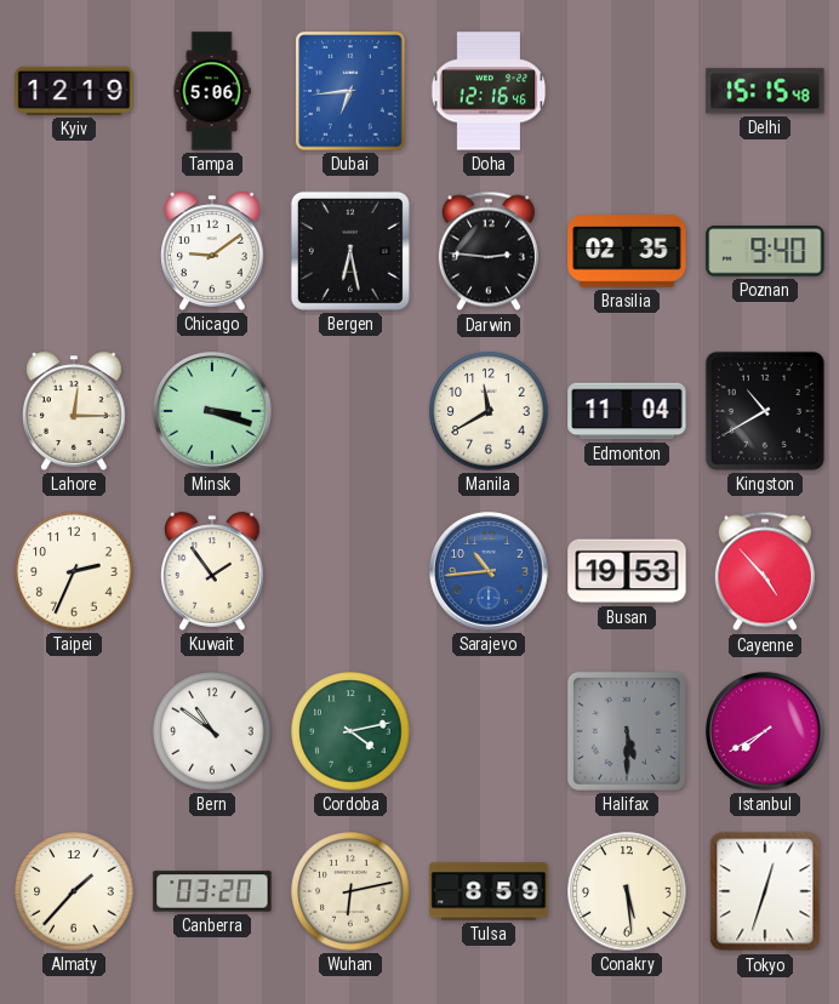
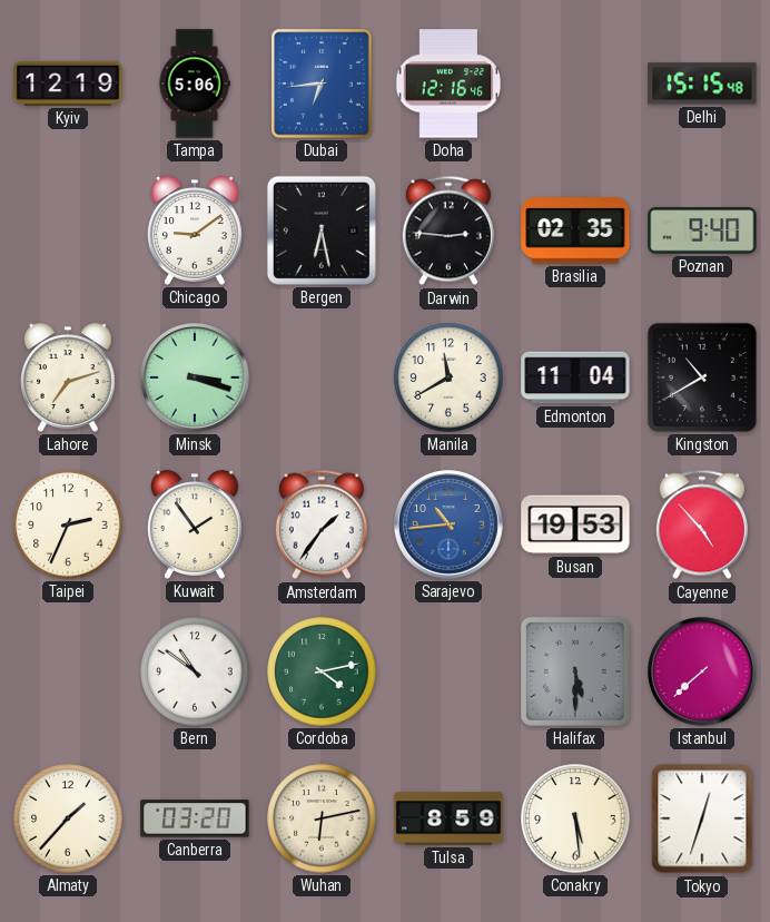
Lahore: 12:15 -> 7:12
Amsterdam: none -> 1:36
Istanbul: 7:40 -> 7:38
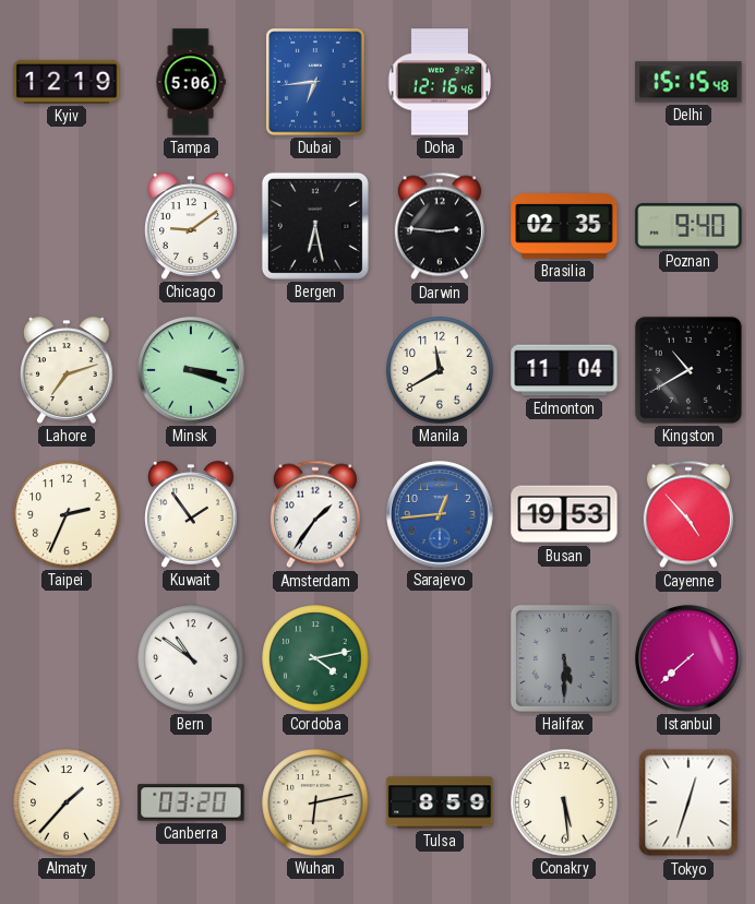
Sarajevo: 10:44 -> 12:44
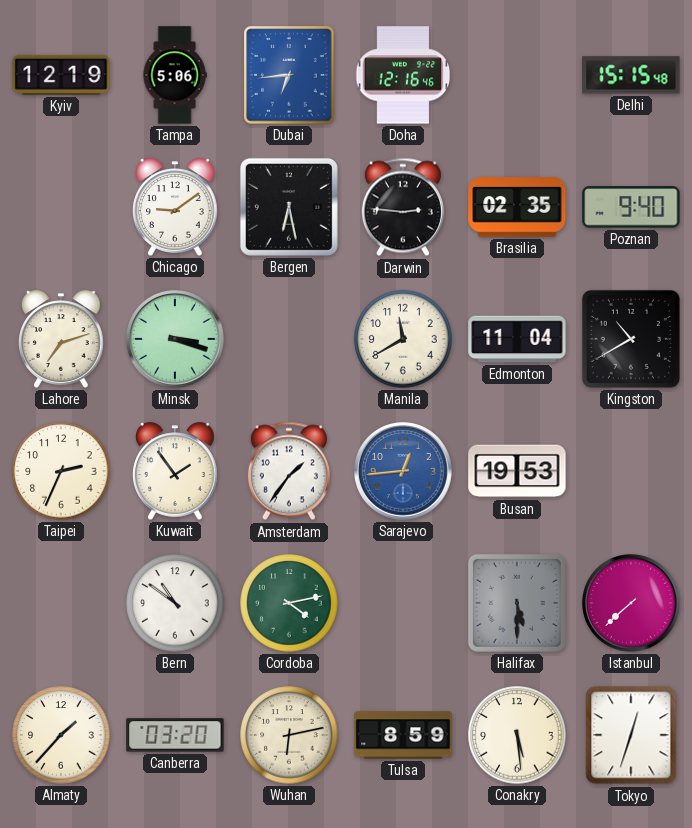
Cayenne: 4:53 -> none
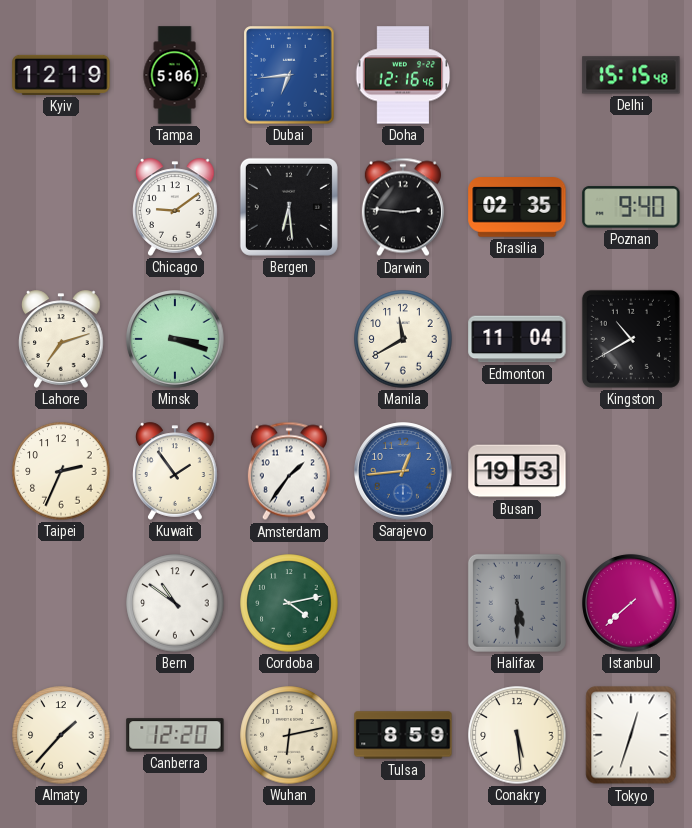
Bergen: 6:28 -> 6:29
Canberra: 03:20 -> 12:20
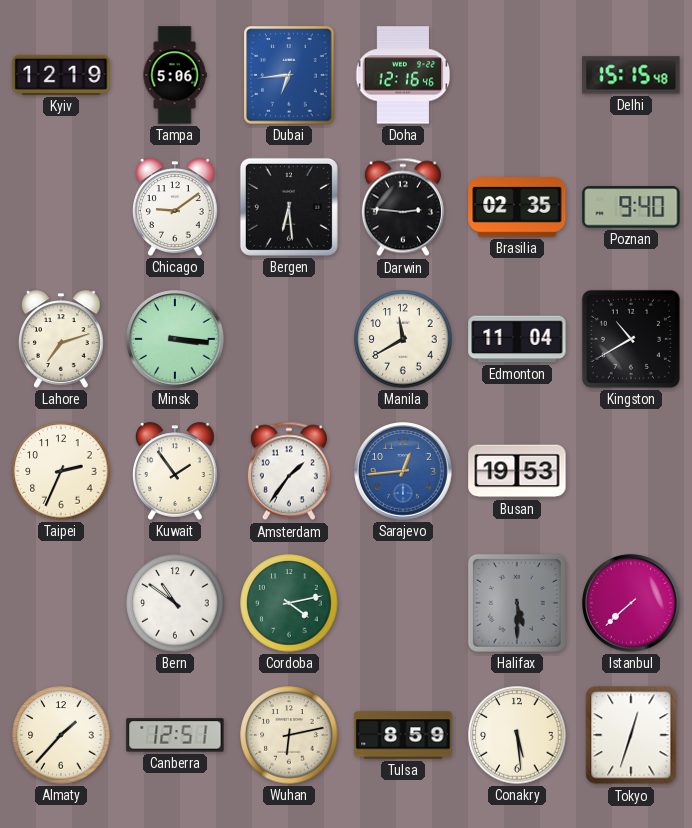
Minsk: 3:18 -> 3:16
Canberra: 12:20 -> 12:51
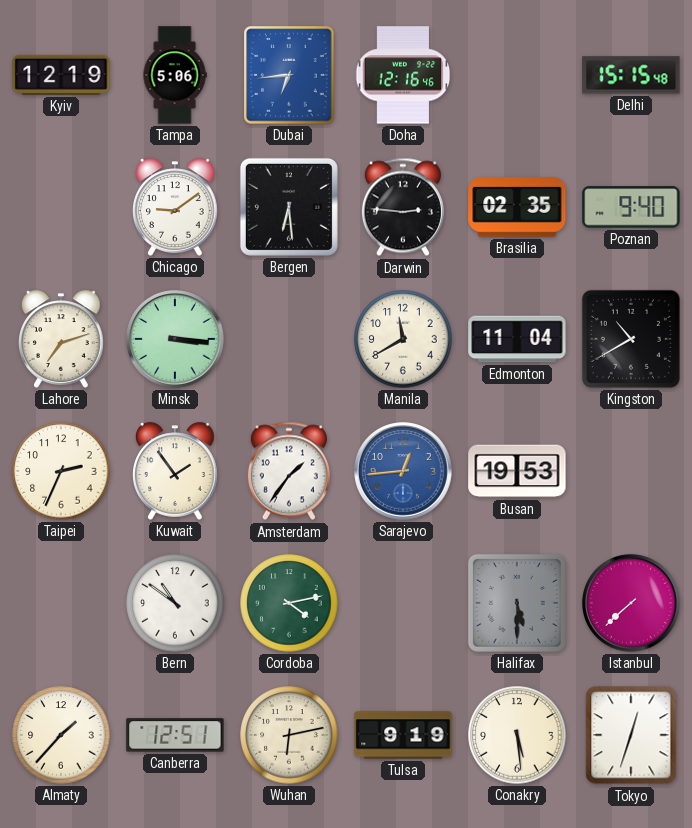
Tulsa: 8:59 -> 9:19
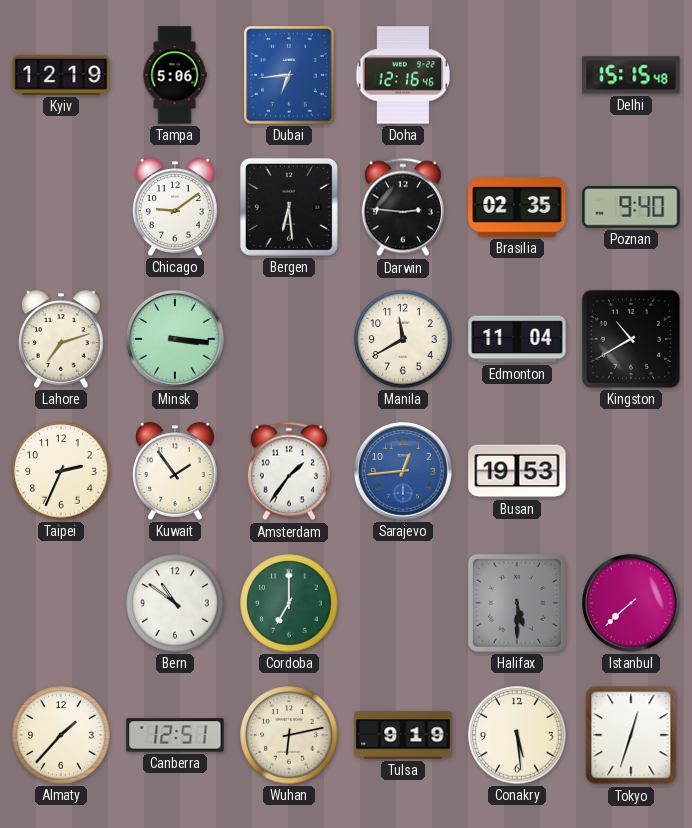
Cordoba: 4:13 -> 7:00
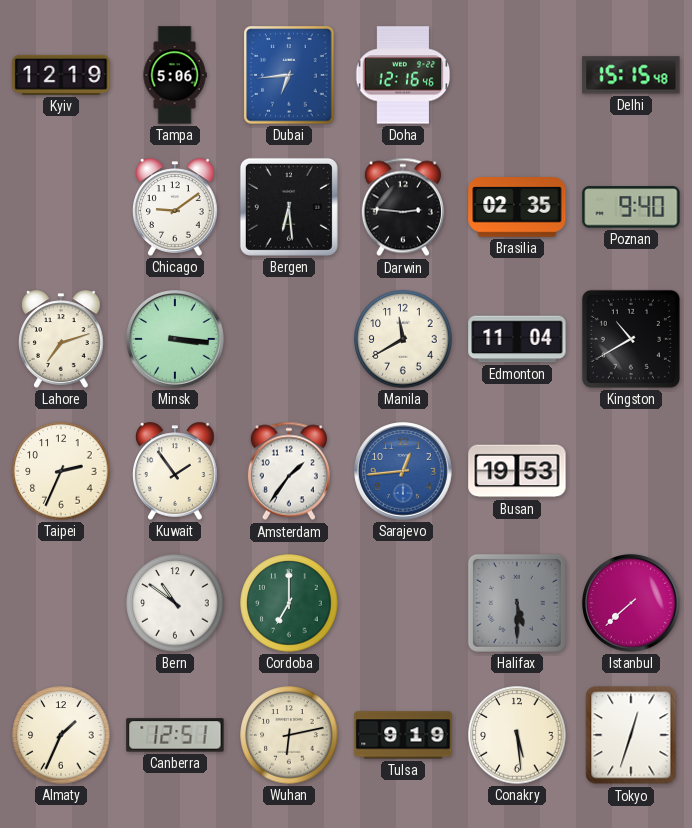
Almaty: 1:37 -> 1:34
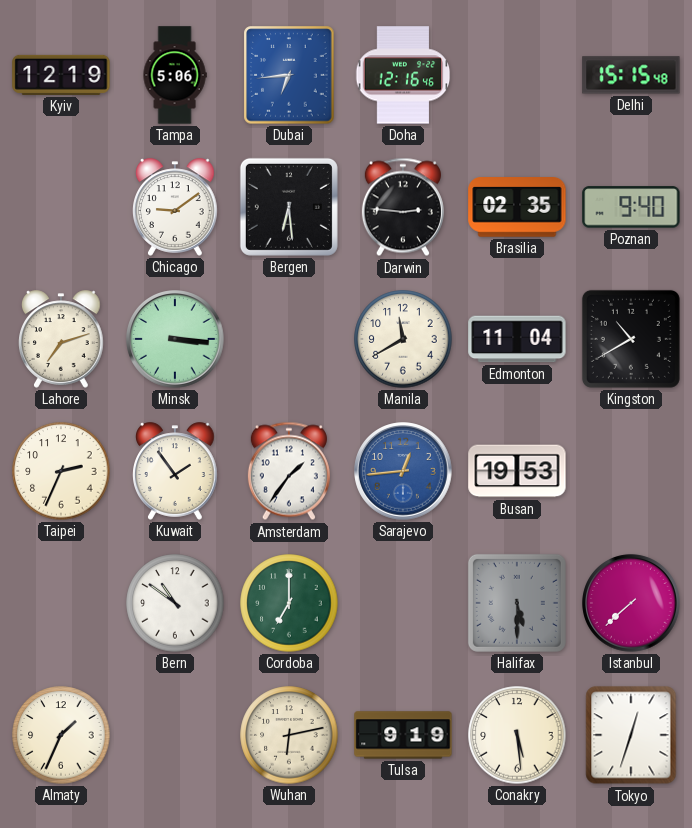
Canberra: 12:51 -> none
